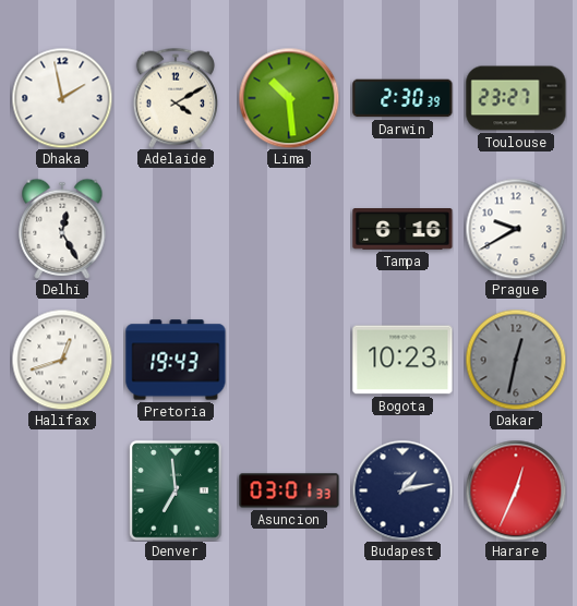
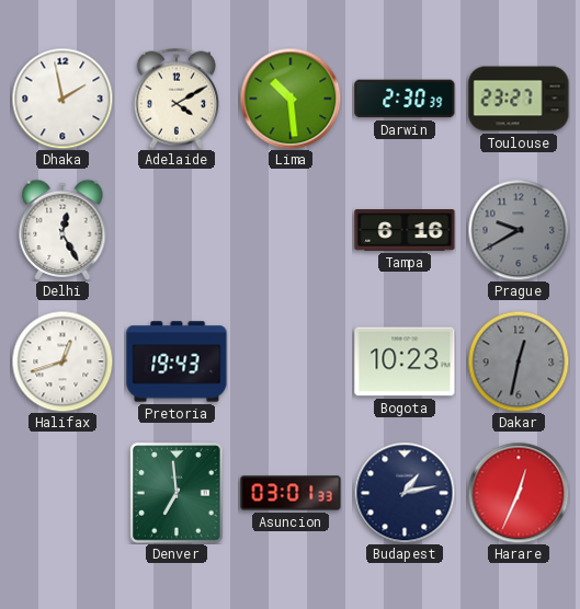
Prague dial: white -> grey
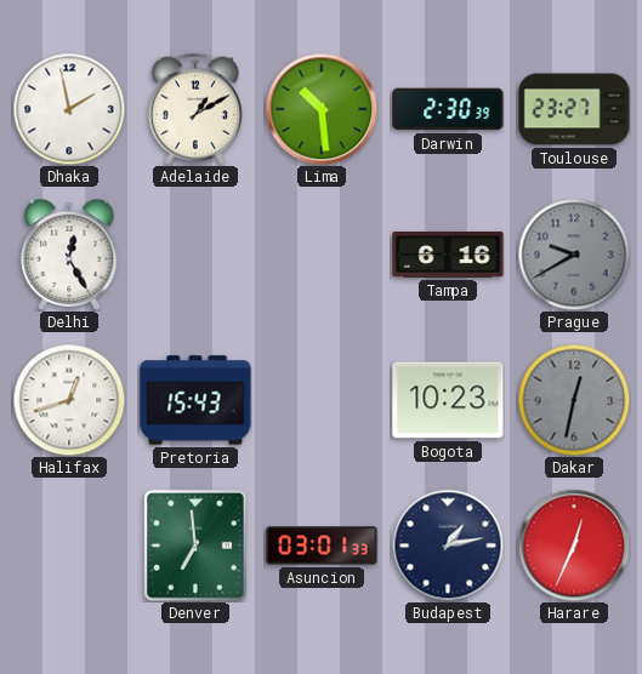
Adelaide: 4:10 -> 1:10
Pretoria: 19:43 -> 15:43
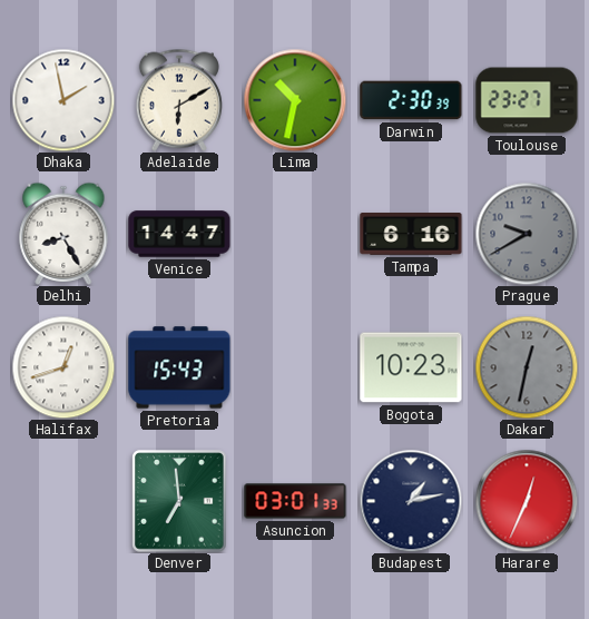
Adelaide: 1:10 -> 6:10
Lima: 10:29 -> 10:32
Delhi: 12:25 -> 8:25
Venice: none -> 14:47
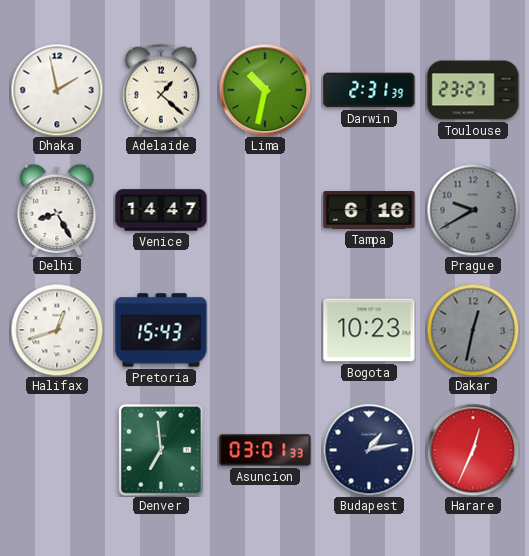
Adelaide: 6:10 -> 1:22
Darwin: 2:30 -> 2:31
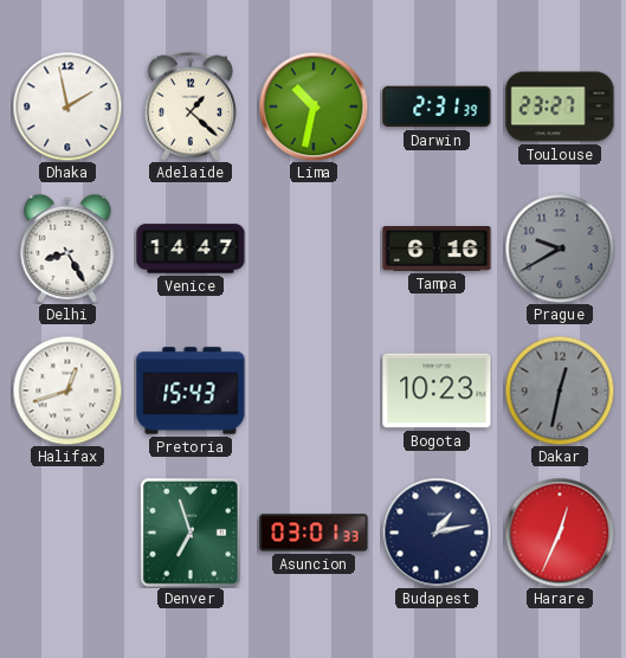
Denver: 6:59 -> 6:57
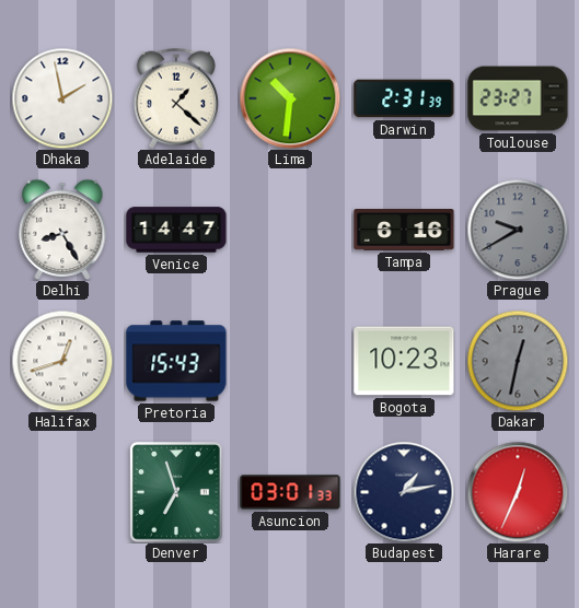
Lima: 10:32 -> 10:31
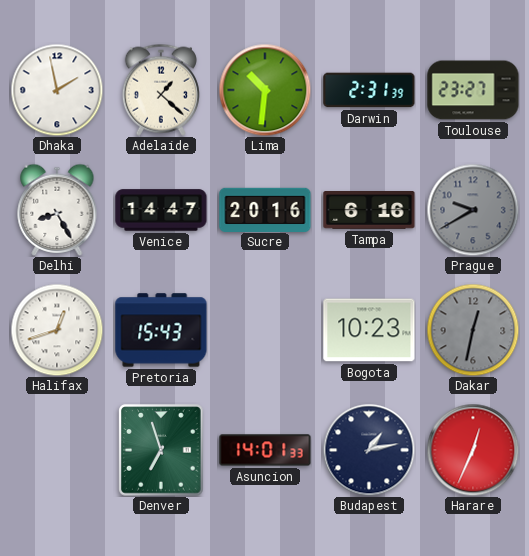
Sucre: none -> 20:16
Asuncion: 03:01 -> 14:01
